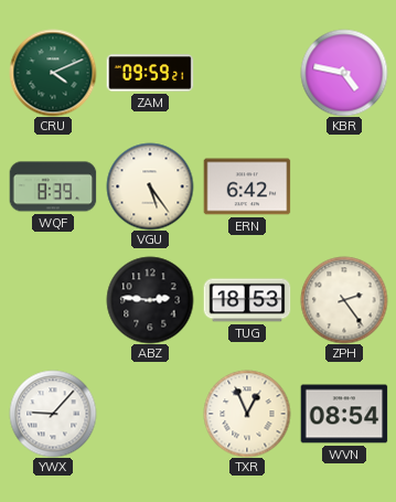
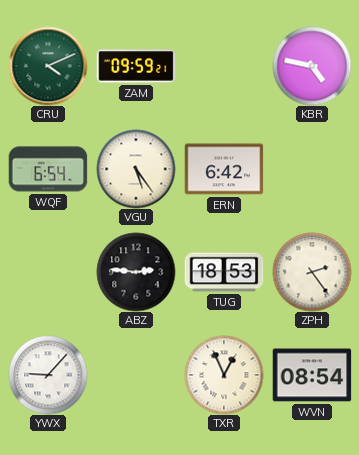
WQF: 8:39 -> 6:54
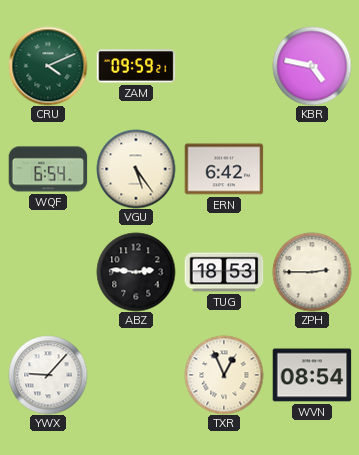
ZPH: 2:24 -> 2:45
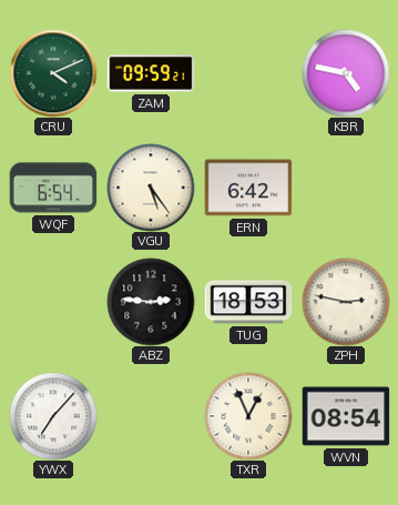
ZPH: 2:45 -> 2:47
YWX: 9:07 -> 7:07
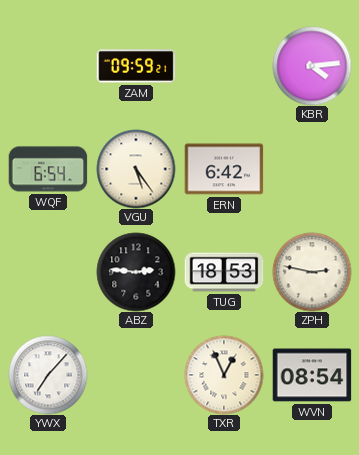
CRU: 4:11 -> none
KBR: 4:47 -> 4:14
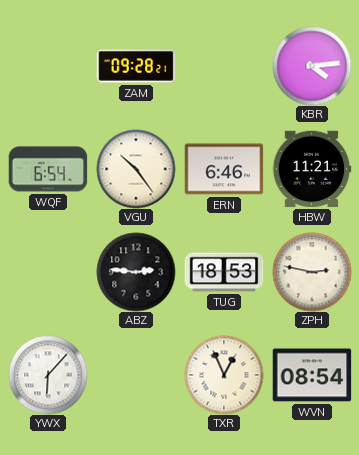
ZAM: 09:59 -> 09:28
VGU: 5:24 -> 10:24
ERN: 6:42 -> 6:46
HBW: none -> 11:21
YWX: 7:07 -> 6:07
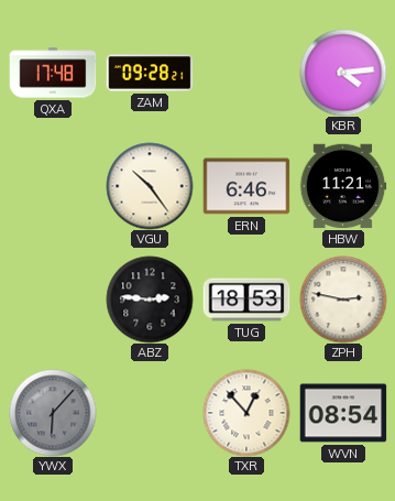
QXA: none -> 17:48
WQF: 6:54 -> none
YWX dial: white -> grey
TXR: 12:56 -> 12:53
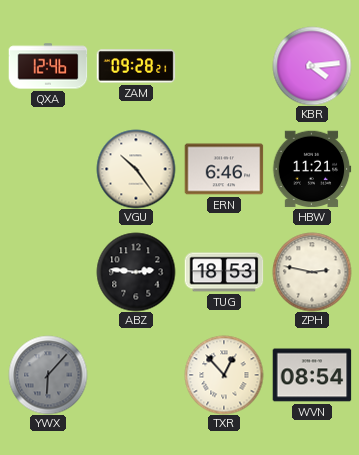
QXA: 17:48 -> 12:46
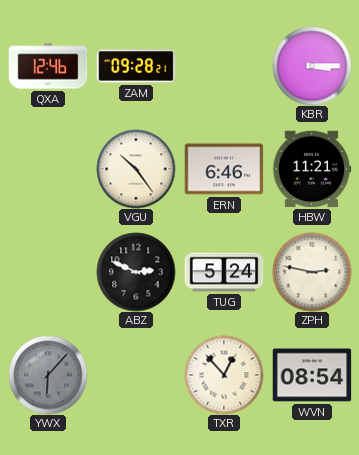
KBR: 4:14 -> 3:15
ABZ: 2:46 -> 2:49
TUG: 18:53 -> 5:24
